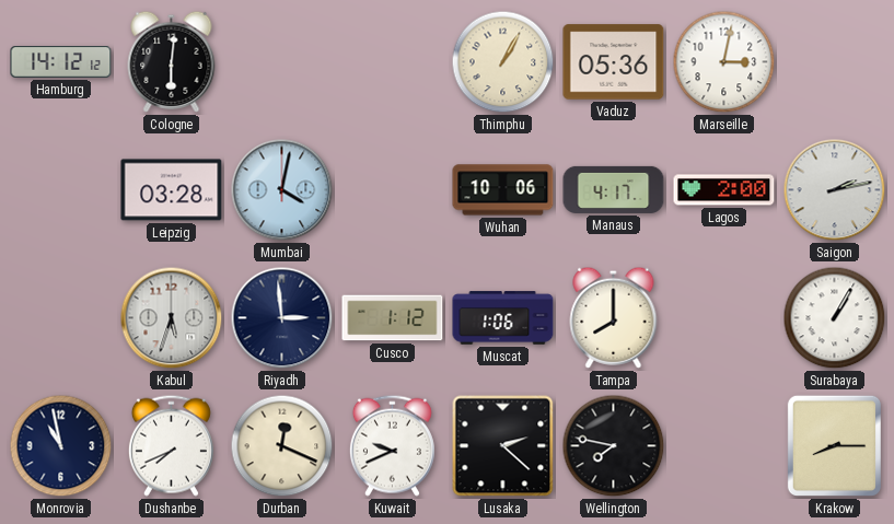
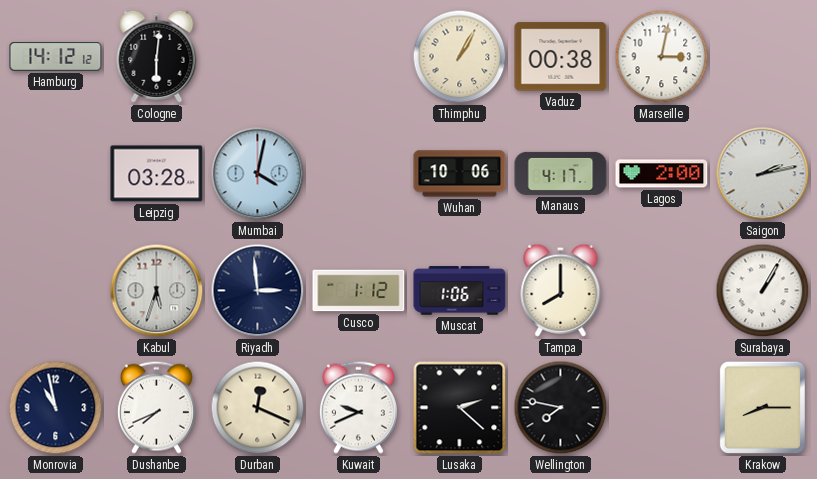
Vaduz: 05:36 -> 00:38
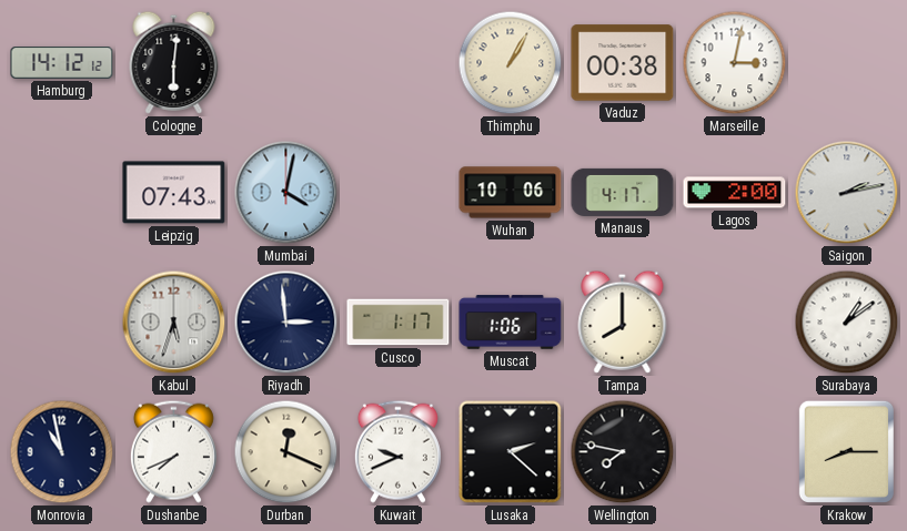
Leipzig: 03:28 -> 07:43
Cusco: 1:12 -> 1:17
Surabaya: 1:05 -> 1:09
